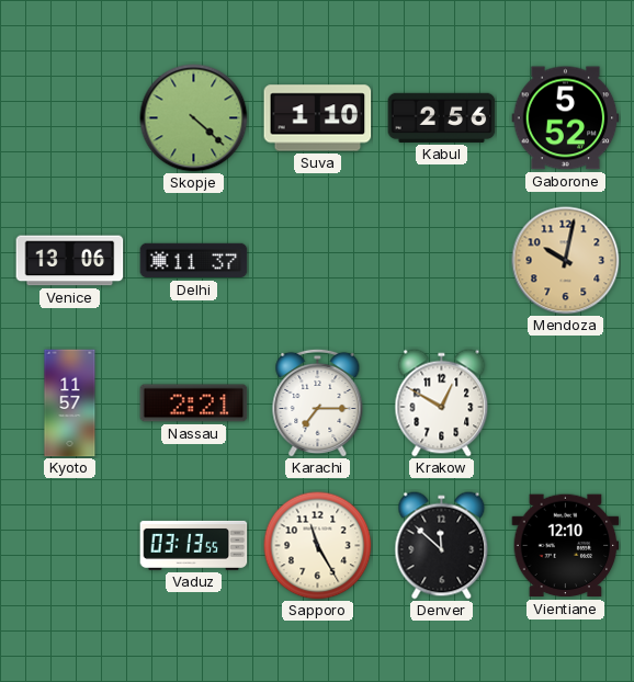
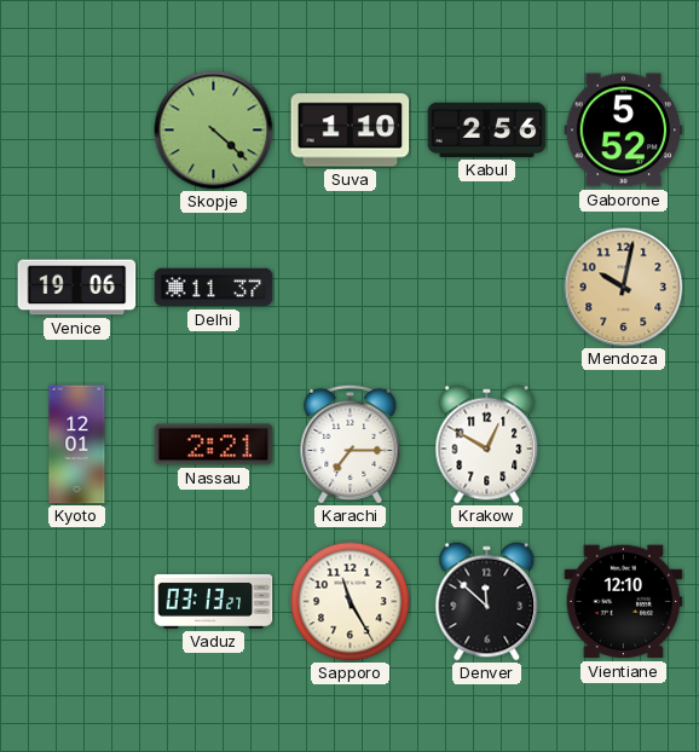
Venice: 13:06 -> 19:06
Kyoto: 11:57 -> 12:01
Vaduz: 03:13:55 -> 03:13:27
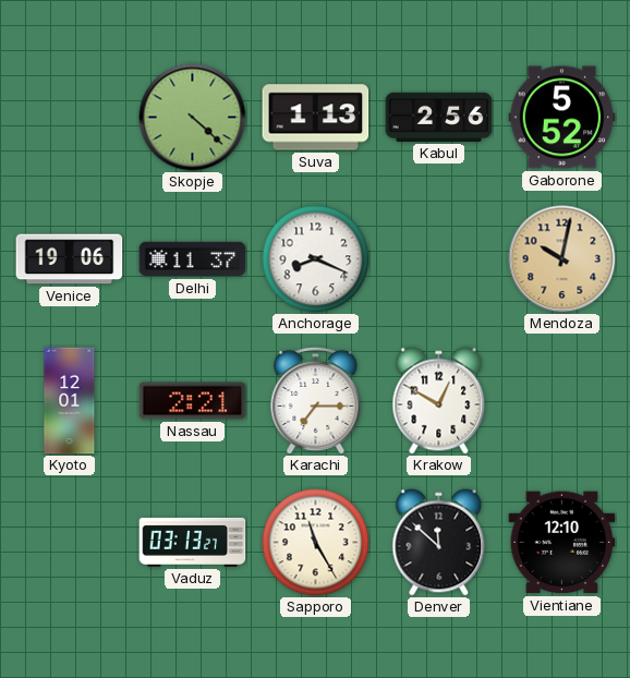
Suva: 1:10 -> 1:13
Anchorage: none -> 8:19
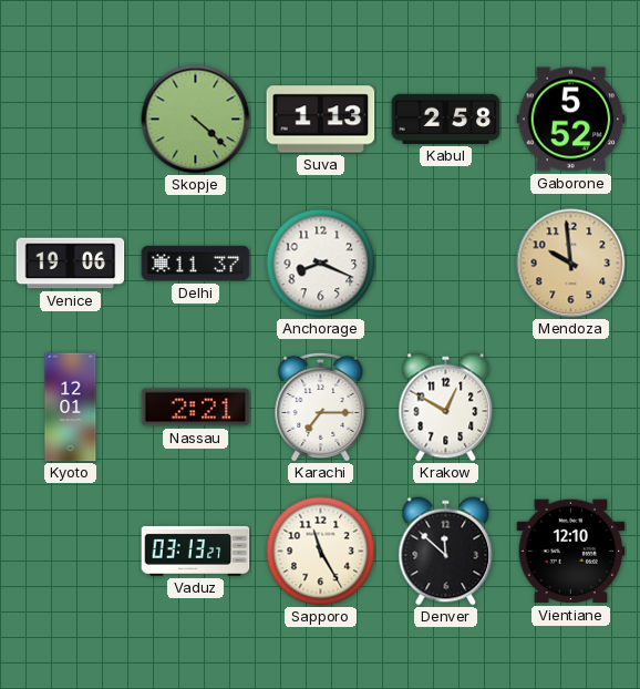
Kabul: 2:56 -> 2:58
Mendoza: 10:02 -> 9:59
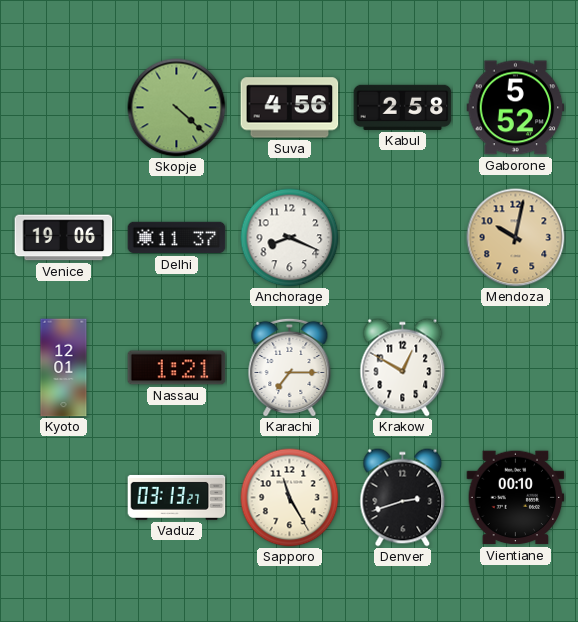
Suva: 1:13 -> 4:56
Mendoza: 9:59 -> 10:02
Nassau: 2:21 -> 1:21
Denver: 11:52 -> 2:42
Vientiane: 12:10 -> 00:10
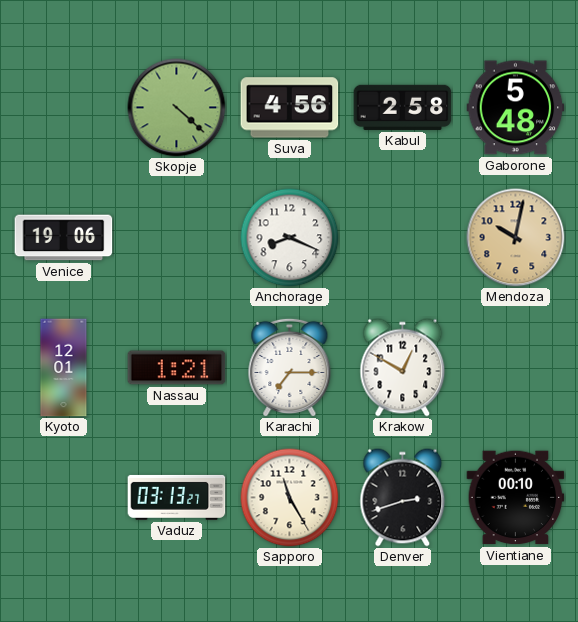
Gaborone: 5:52 -> 5:48
Delhi: 11:37 -> none
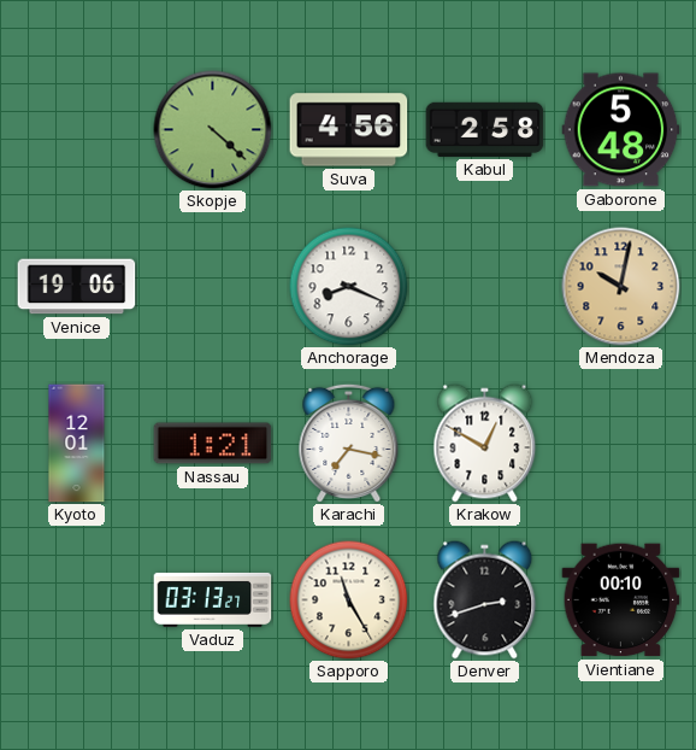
Karachi: 7:15 -> 7:17
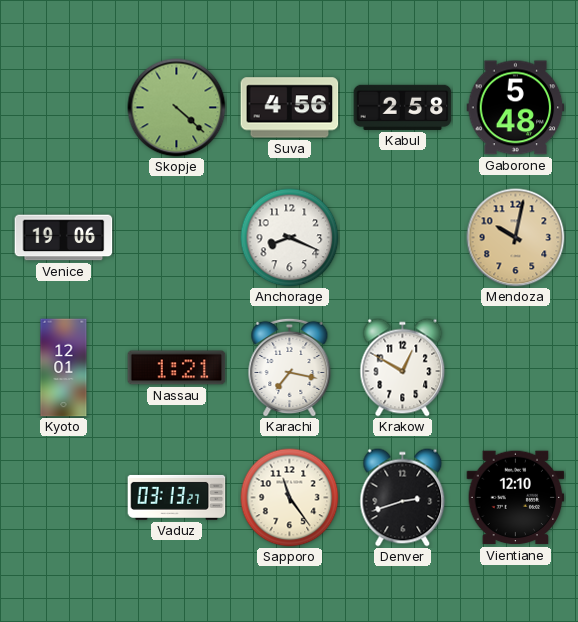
Sapporo: 11:25 -> 11:24
Vientiane: 00:10 -> 12:10
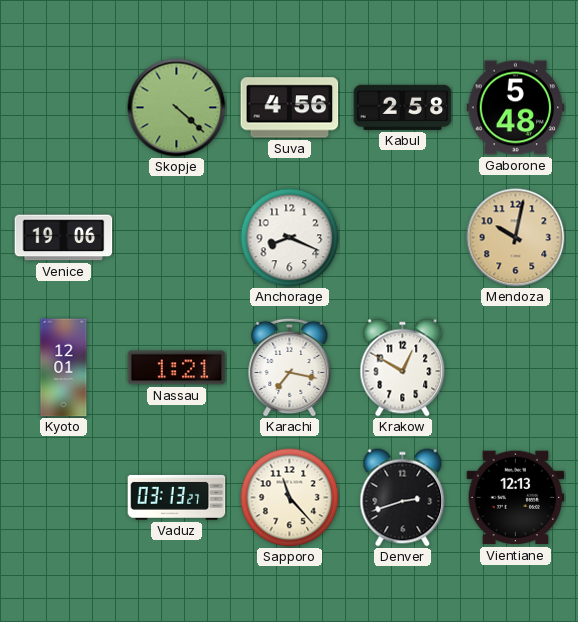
Sapporo: 11:24 -> 11:23
Vientiane: 12:10 -> 12:13
